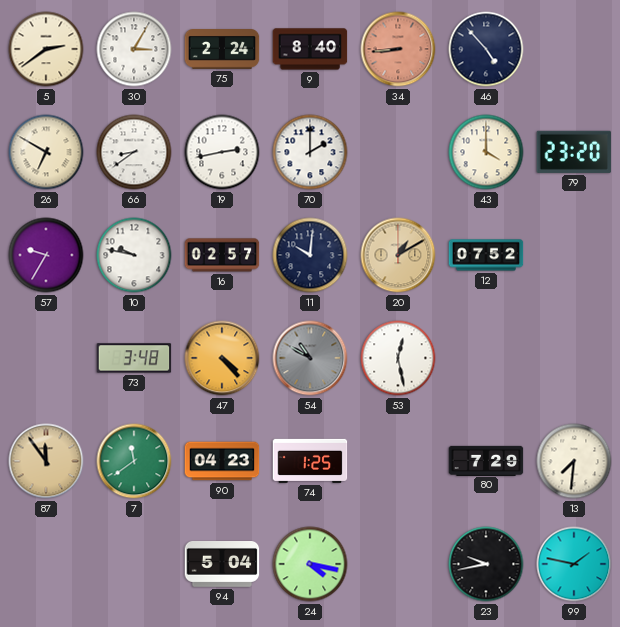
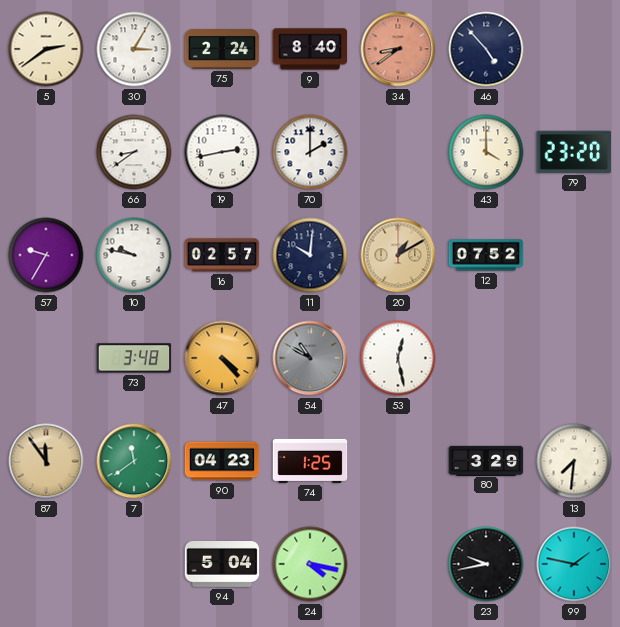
34: 8:44 -> 8:39
26: 6:50 -> none
80: 7:29 -> 3:29
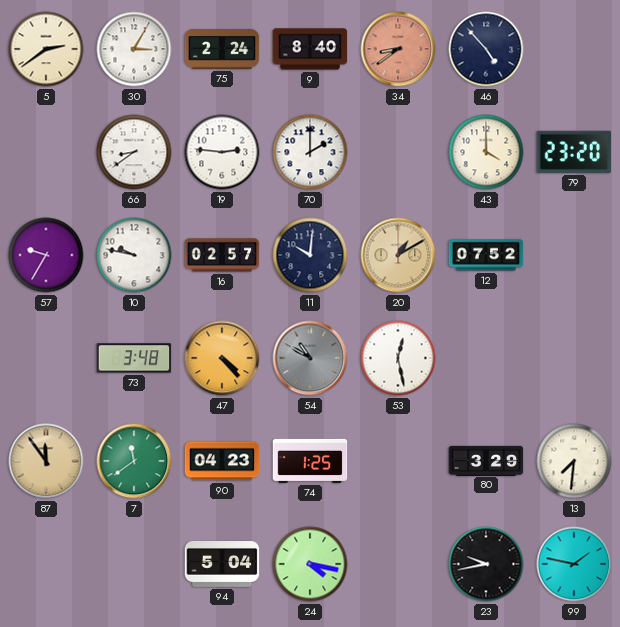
19: 2:43 -> 2:46
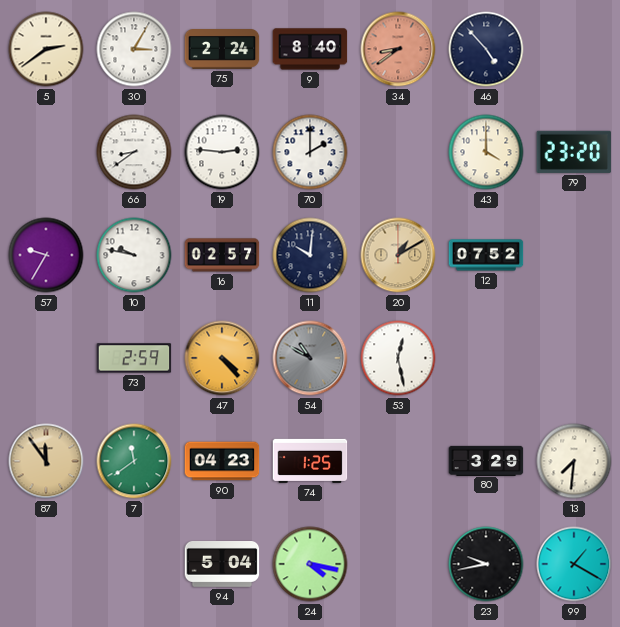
73: 3:48 -> 2:59
99: 1:47 -> 1:20
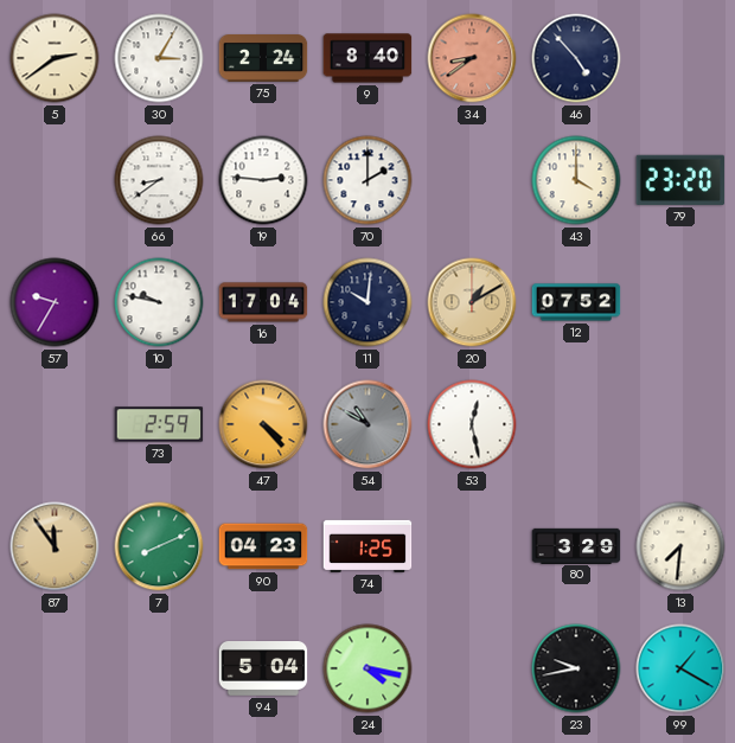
16: 02:57 -> 17:04
7: 11:39 -> 8:11
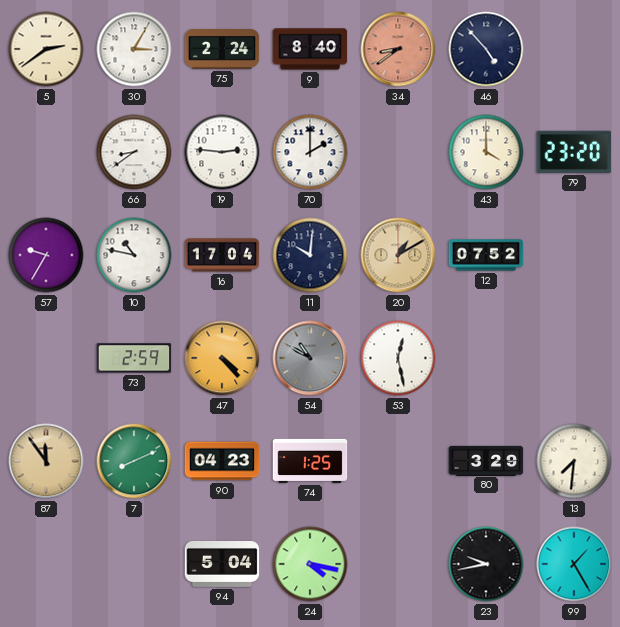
10: 9:47 -> 10:47
99: 1:20 -> 1:25
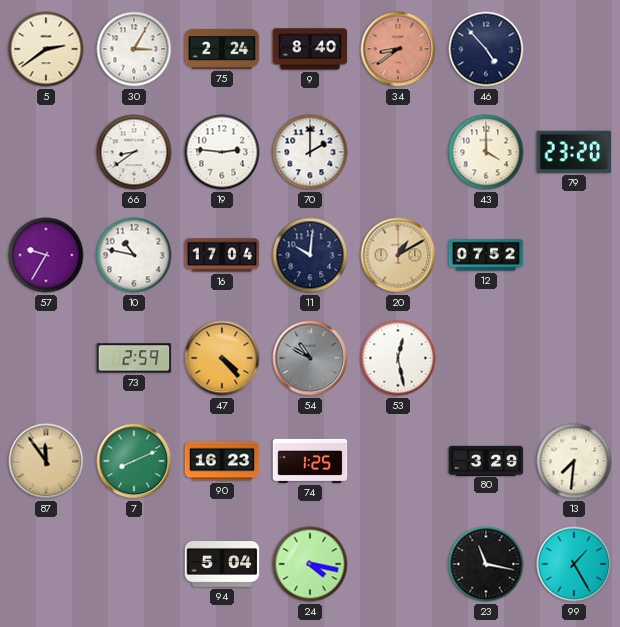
90: 04:23 -> 16:23
23: 9:43 -> 11:17
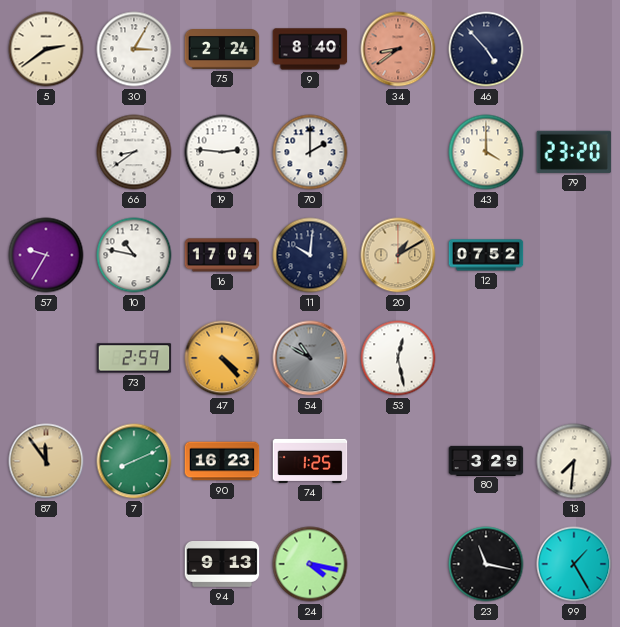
94: 5:04 -> 9:13
